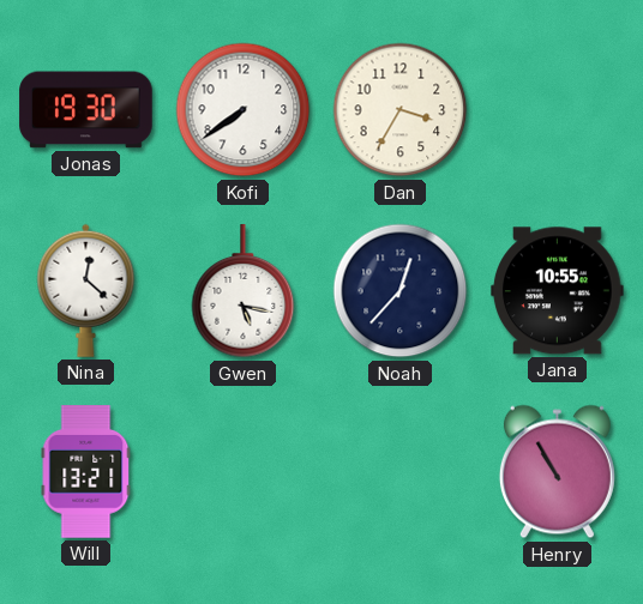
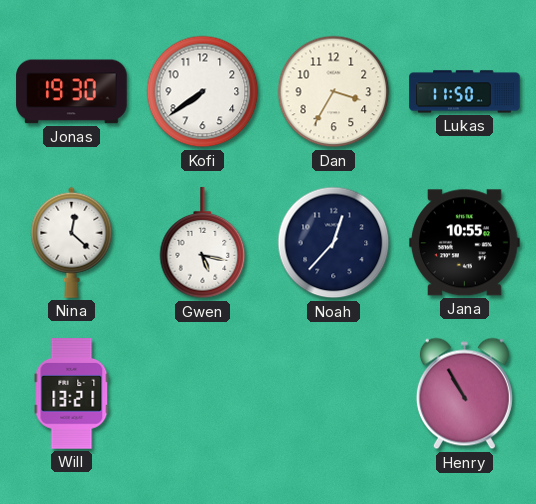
Lukas: none -> 11:50
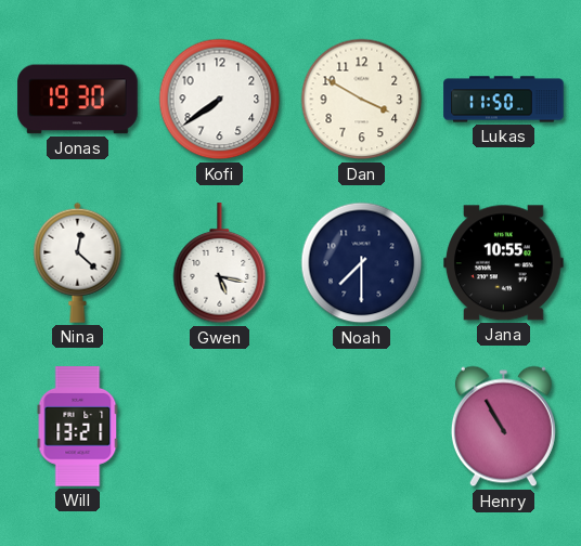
Dan: 3:35 -> 3:50
Noah: 12:37 -> 7:30
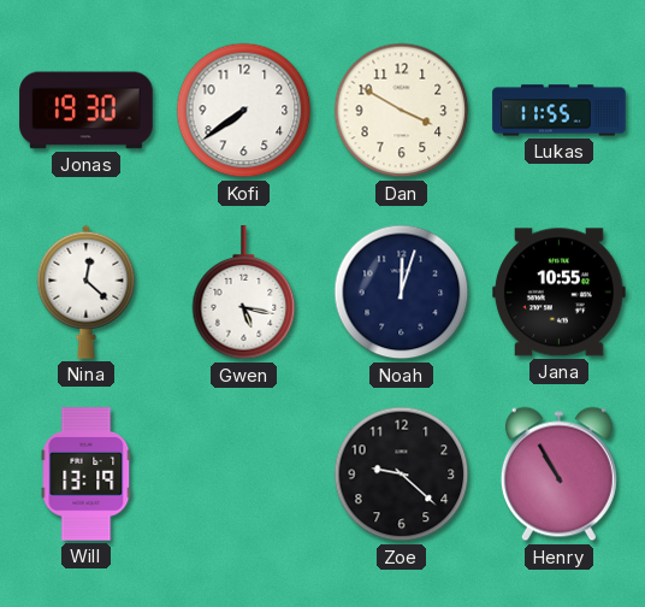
Lukas: 11:50 -> 11:55
Noah: 7:30 -> 12:03
Will: 13:21 -> 13:19
Zoe: none -> 9:22
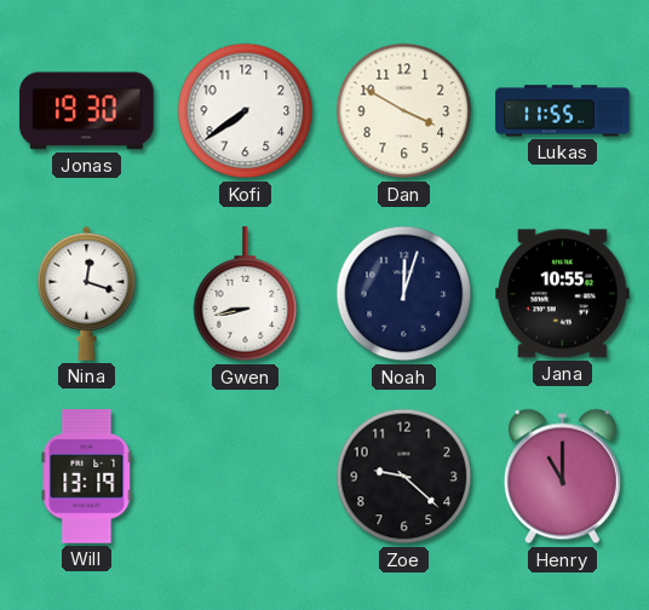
Nina: 12:22 -> 12:18
Gwen: 5:17 -> 8:43
Henry: 10:55 -> 11:00
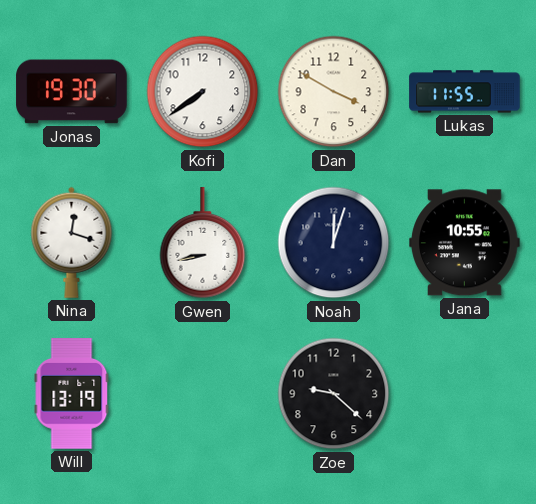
Henry: 11:00 -> none
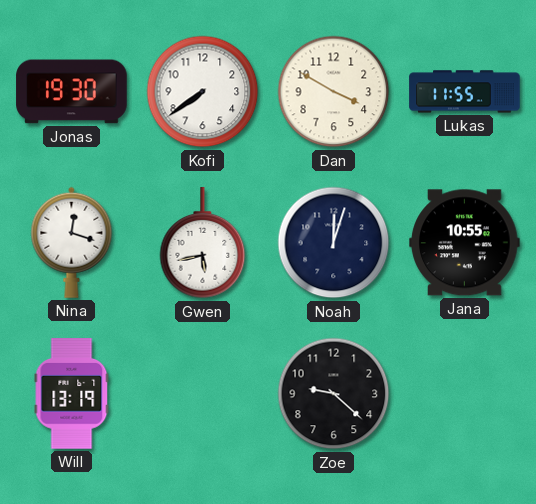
Gwen: 8:43 -> 5:43
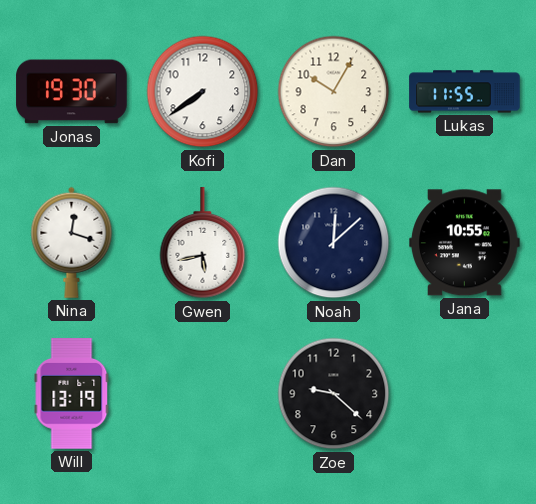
Dan: 3:50 -> 10:05
Noah: 12:03 -> 12:08
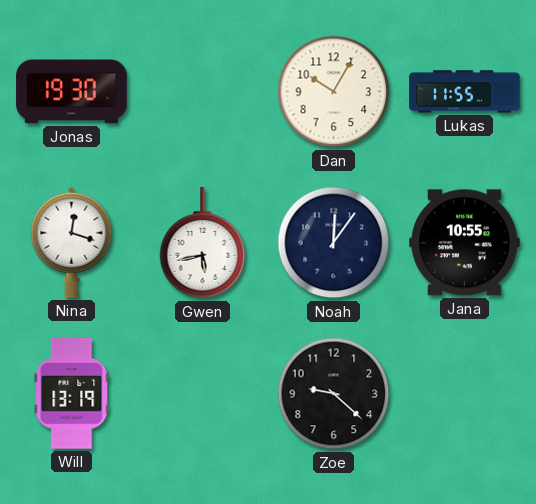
Kofi: 7:39 -> none
Noah: 12:08 -> 12:06
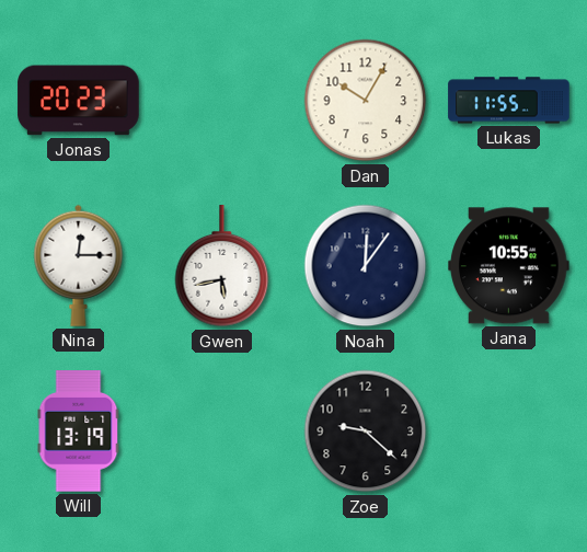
Jonas: 19:30 -> 20:23
Nina: 12:18 -> 12:15
